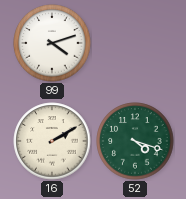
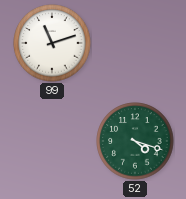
99: 4:12 -> 11:12
16: 2:10 -> none
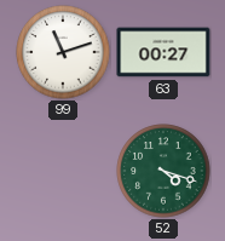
63: none -> 00:27
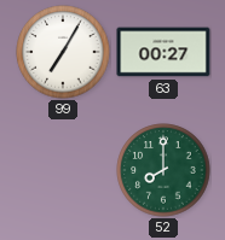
99: 11:12 -> 7:05
52: 4:18 -> 8:00
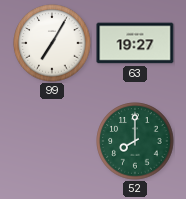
63: 00:27 -> 19:27
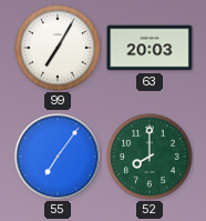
63: 19:27 -> 20:03
55: none -> 7:06
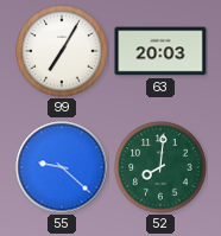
55: 7:06 -> 9:22
52: 8:00 -> 8:01
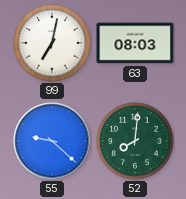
99: 7:05 -> 7:02
63: 20:03 -> 08:03
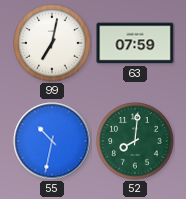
63: 08:03 -> 07:59
55: 9:22 -> 10:32
